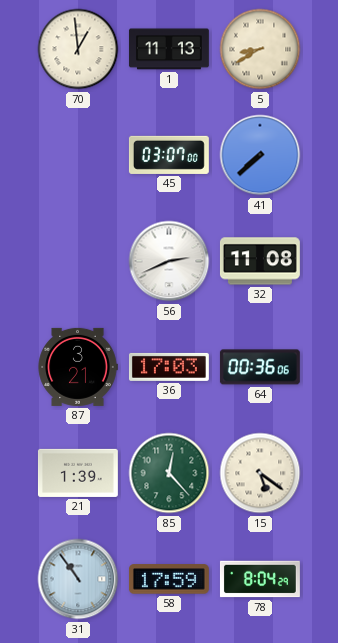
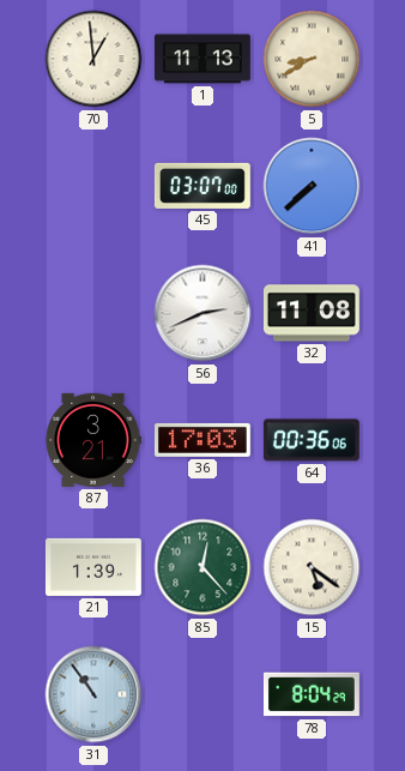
58: 17:59 -> none
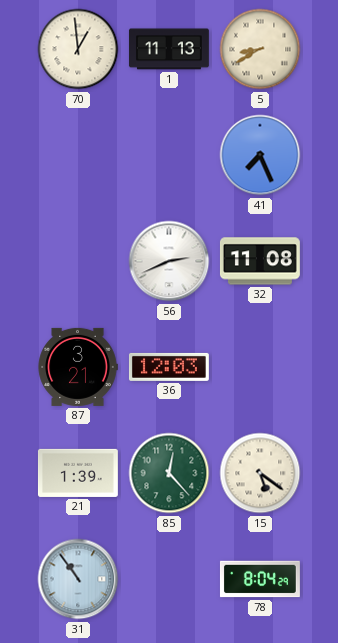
45: 03:07 -> none
41: 7:38 -> 7:26
36: 17:03 -> 12:03
64: 00:36 -> none
